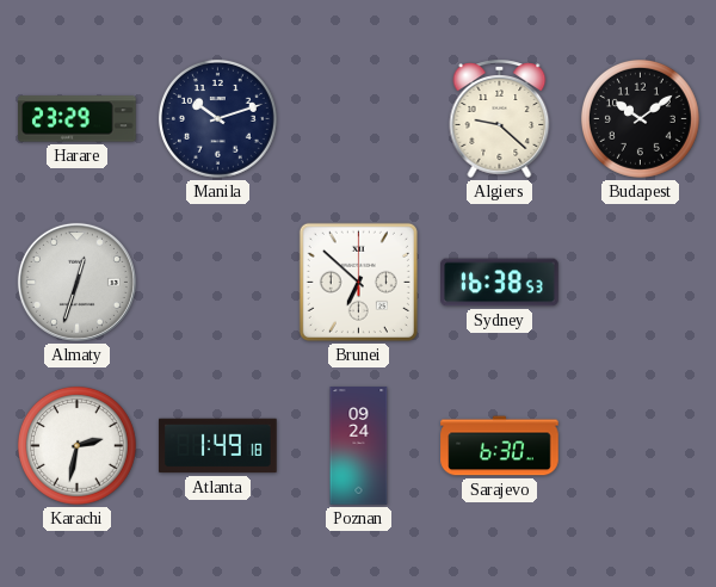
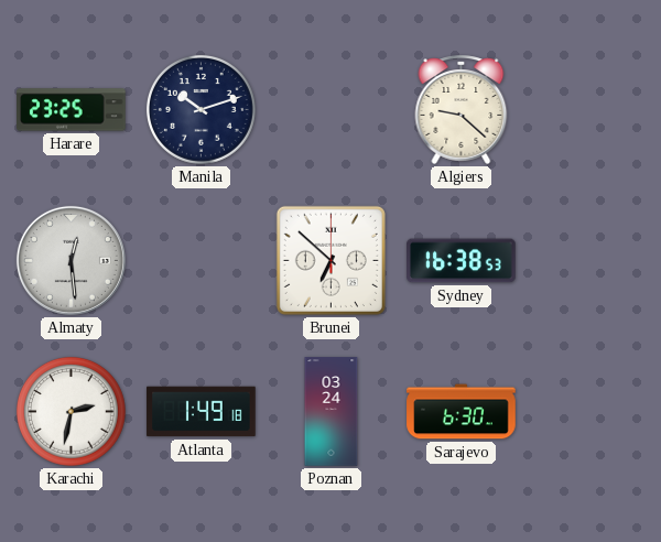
Harare: 23:29 -> 23:25
Budapest: 10:09 -> none
Almaty: 12:33 -> 12:29
Poznan: 09:24 -> 03:24
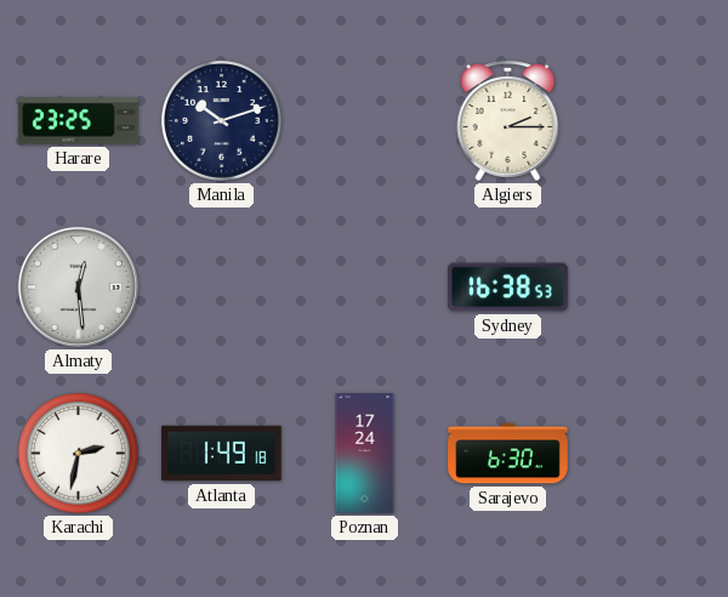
Algiers: 9:22 -> 2:15
Brunei: 6:52 -> none
Poznan: 03:24 -> 17:24
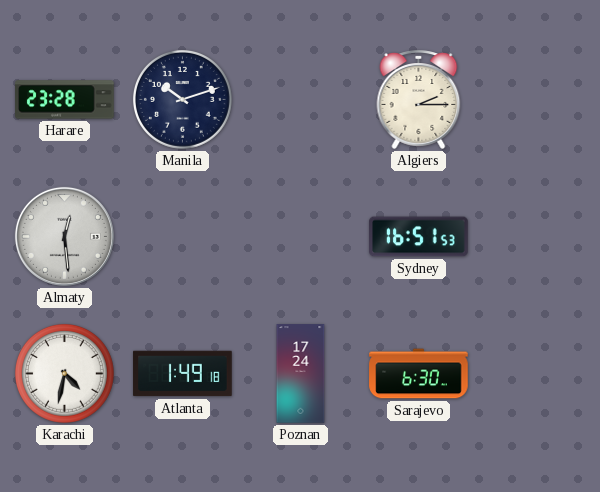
Harare: 23:25 -> 23:28
Sydney: 16:38 -> 16:51
Karachi: 2:32 -> 4:32
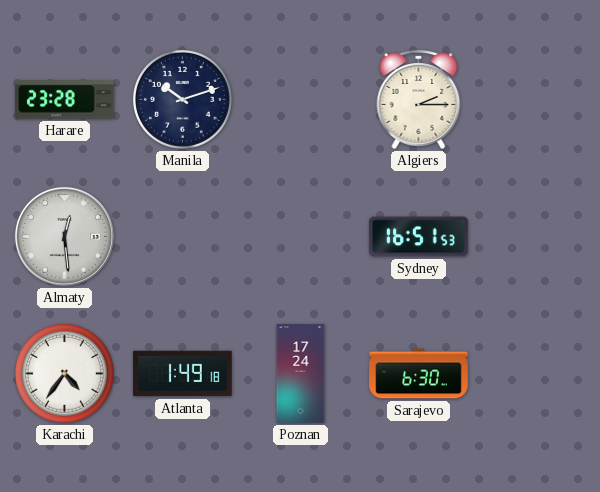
Karachi: 4:32 -> 4:36
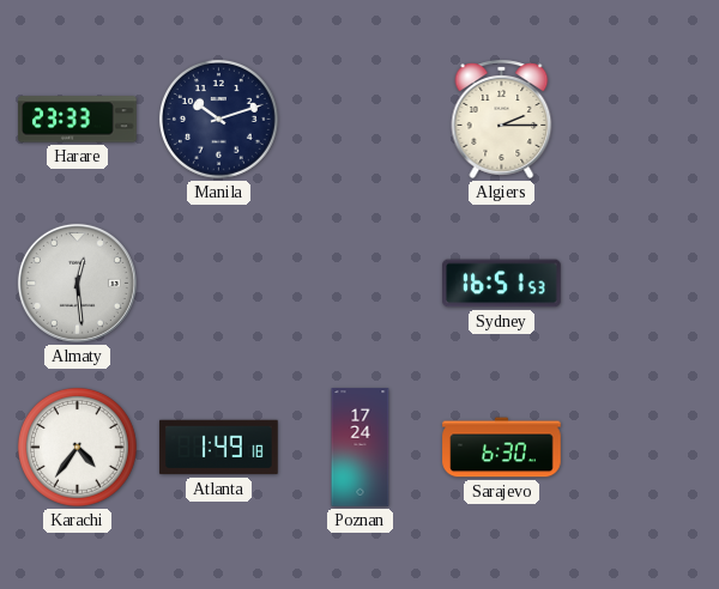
Harare: 23:28 -> 23:33
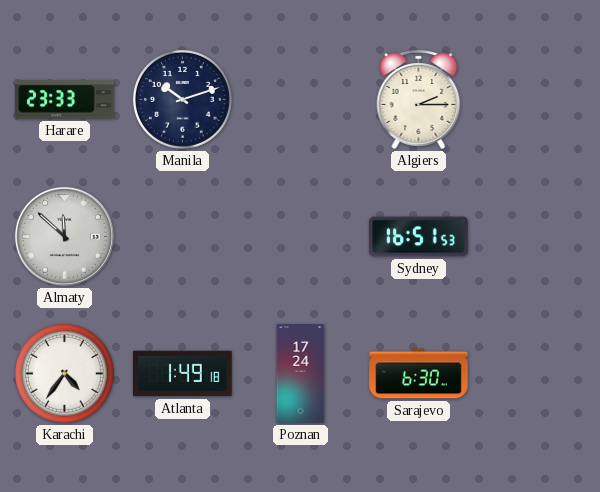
Almaty: 12:29 -> 11:52
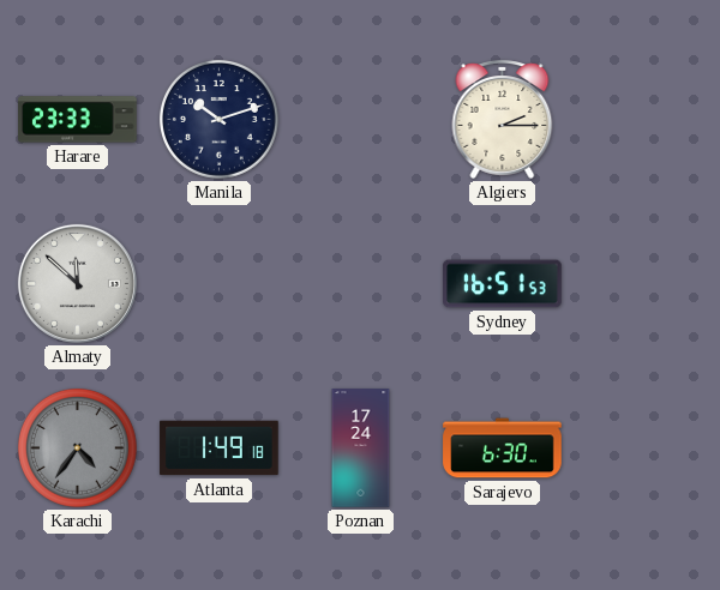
Karachi dial: white -> grey
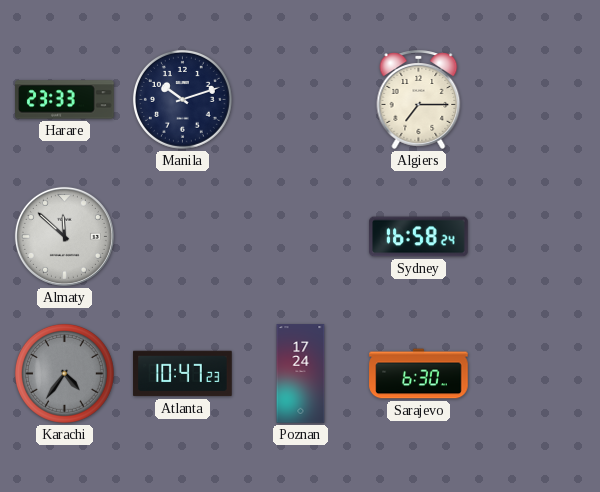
Algiers: 2:15 -> 7:15
Sydney: 16:51 -> 16:58
Atlanta: 1:49 -> 10:47
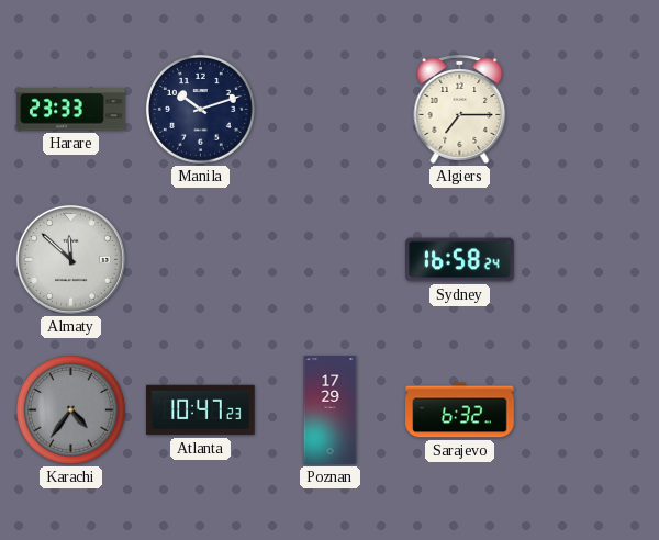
Poznan: 17:24 -> 17:29
Sarajevo: 6:30 -> 6:32
